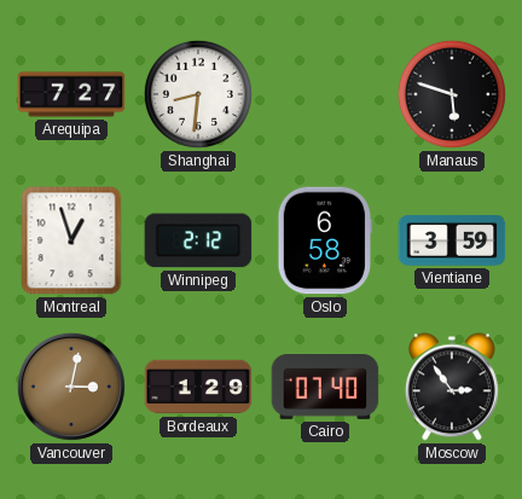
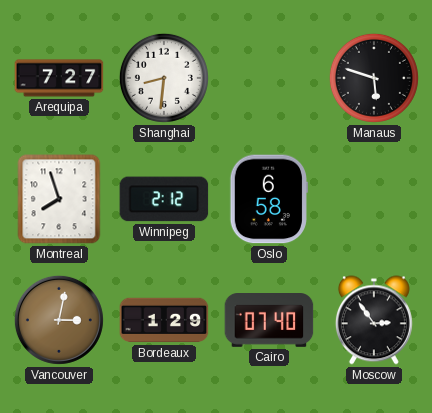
Montreal: 12:57 -> 7:57
Vientiane: 3:59 -> none
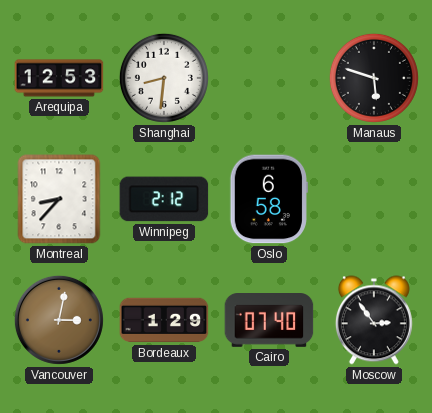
Arequipa: 7:27 -> 12:53
Montreal: 7:57 -> 8:37
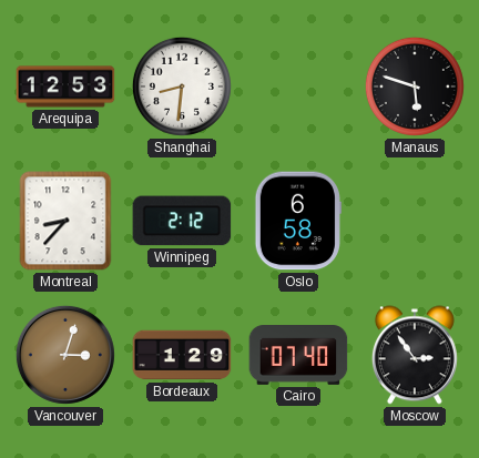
Vancouver: 3:02 -> 3:03
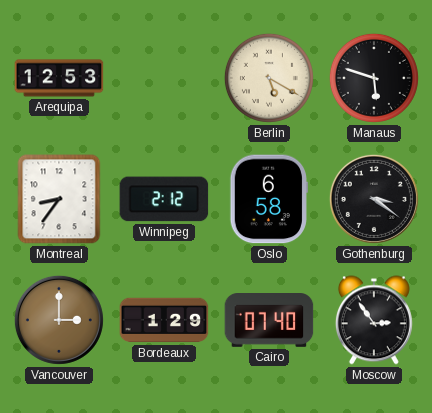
Shanghai: 8:31 -> none
Berlin: none -> 5:20
Montreal: 8:37 -> 8:36
Gothenburg: none -> 3:21
Vancouver: 3:03 -> 3:00
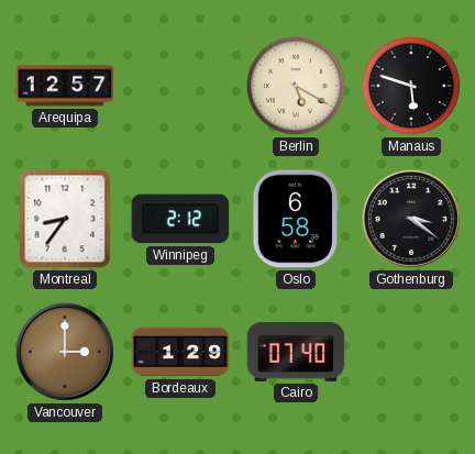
Arequipa: 12:53 -> 12:57
Moscow: 2:54 -> none
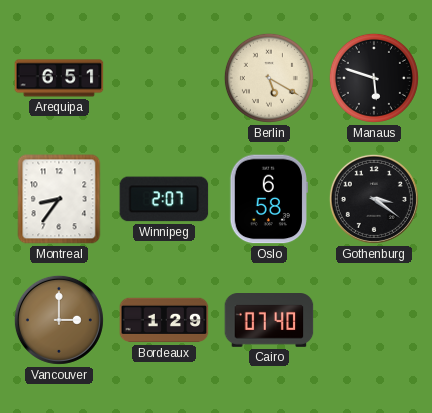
Arequipa: 12:57 -> 6:51
Winnipeg: 2:12 -> 2:07
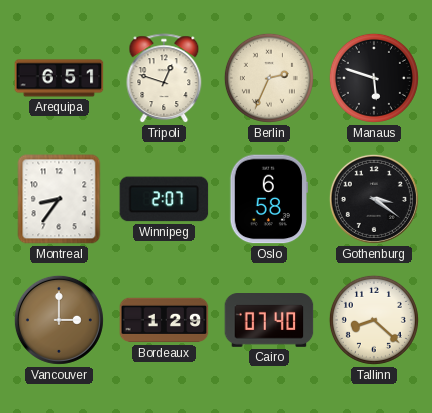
Tripoli: none -> 12:48
Berlin: 5:20 -> 2:34
Tallinn: none -> 8:22
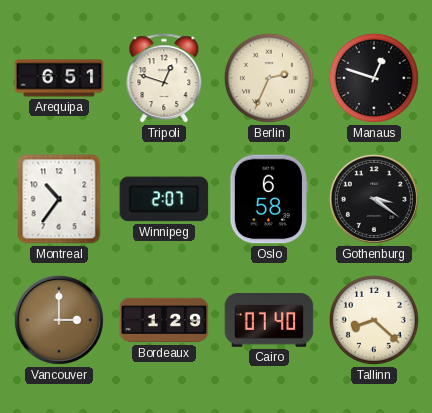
Manaus: 5:48 -> 12:48
Montreal: 8:36 -> 10:36
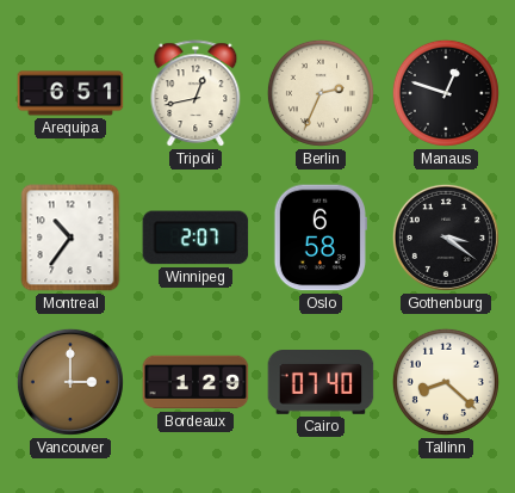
Tripoli: 12:48 -> 12:43
